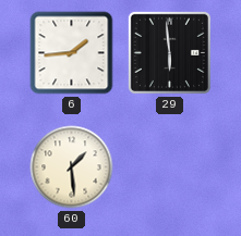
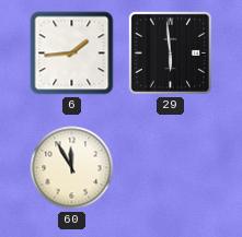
60: 1:29 -> 11:55
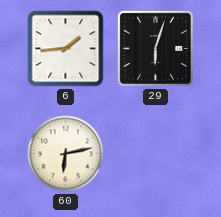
29: 5:59 -> 6:03
60: 11:55 -> 6:13
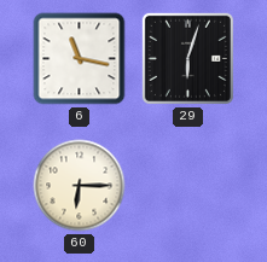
6: 1:44 -> 11:17
60: 6:13 -> 6:15
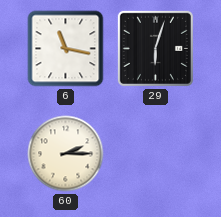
60: 6:15 -> 2:15
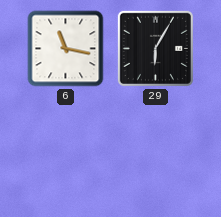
29: 6:03 -> 6:05
60: 2:15 -> none
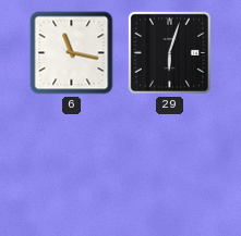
29: 6:05 -> 6:03
